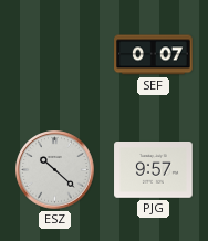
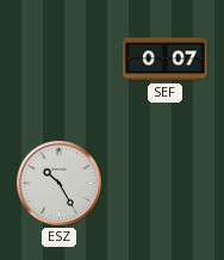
ESZ: 10:22 -> 10:25
PJG: 9:57 -> none
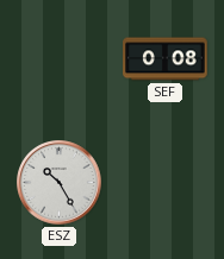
SEF: 0:07 -> 0:08
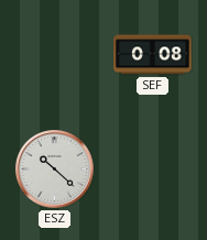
ESZ: 10:25 -> 10:22
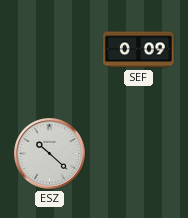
SEF: 0:08 -> 0:09
